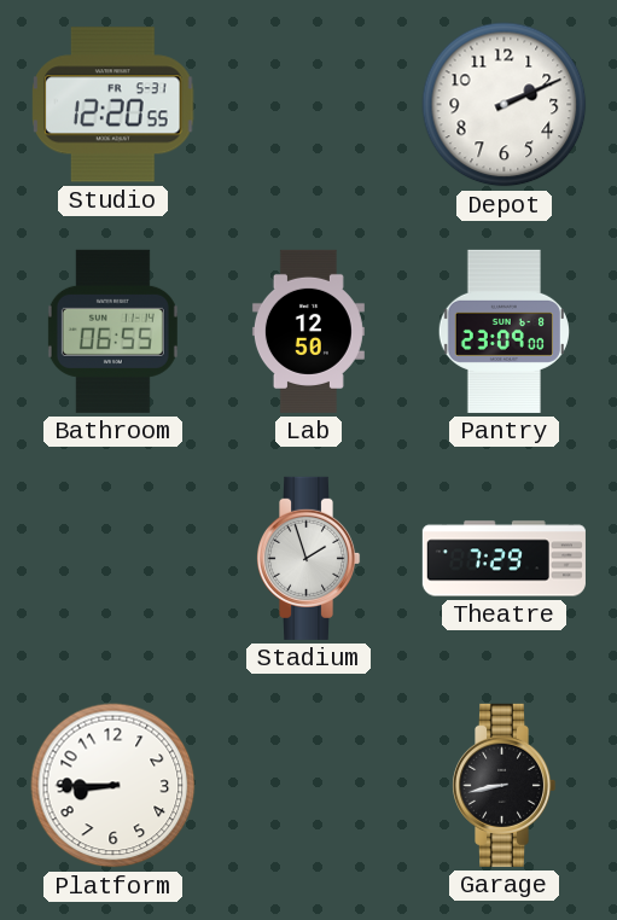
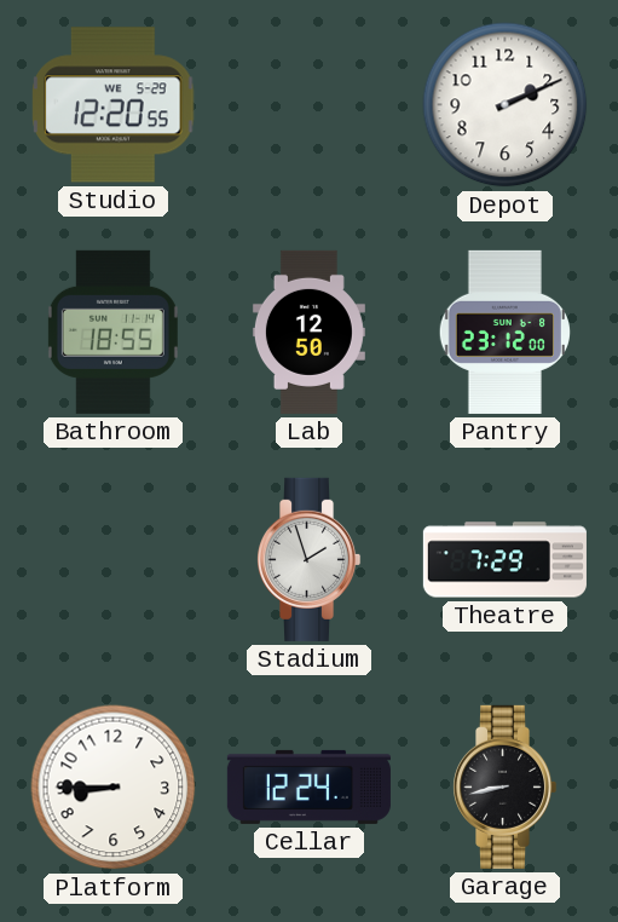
Studio date: FR 5-31 -> WE 5-29
Bathroom: 06:55 -> 18:55
Pantry: 23:09 -> 23:12
Cellar: none -> 12:24
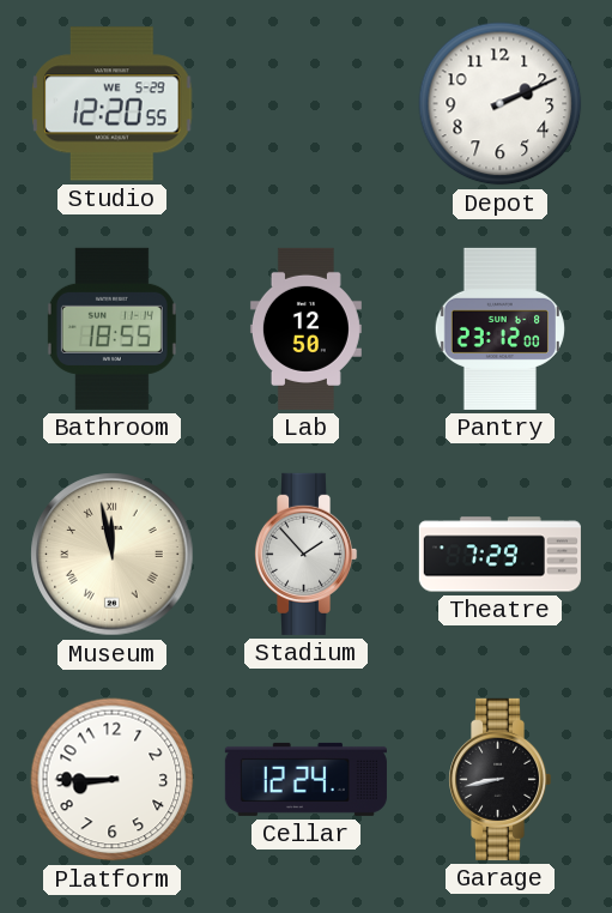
Museum: none -> 11:58
Stadium: 1:57 -> 1:53
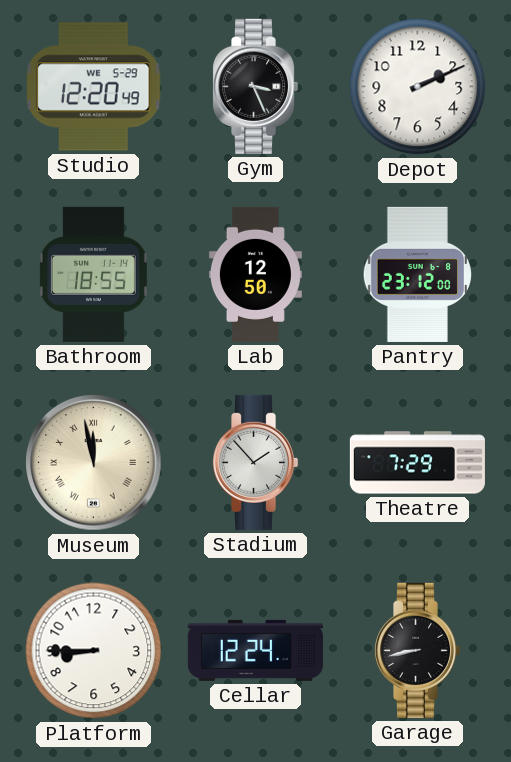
Studio: 12:20:55 -> 12:20:49
Gym: none -> 3:26
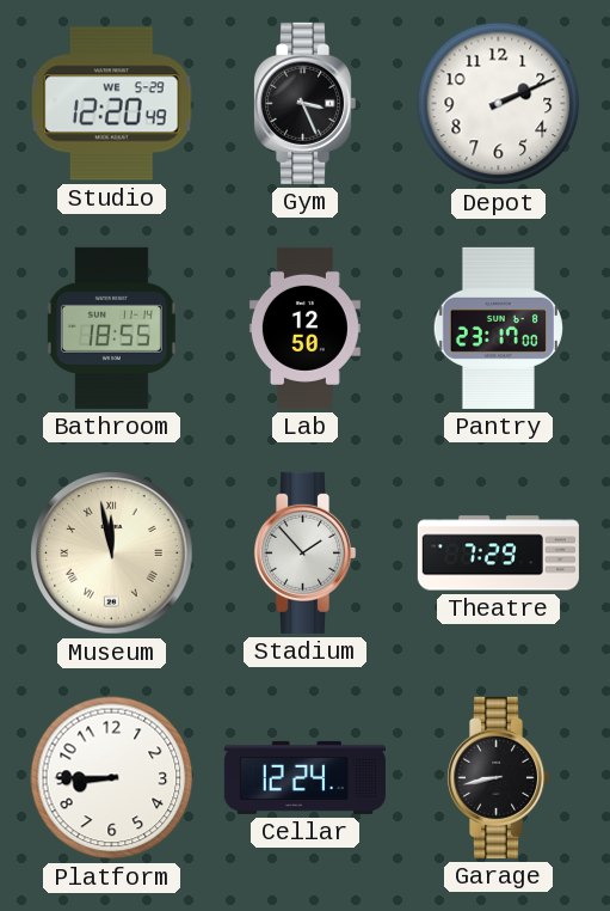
Pantry: 23:12 -> 23:17
